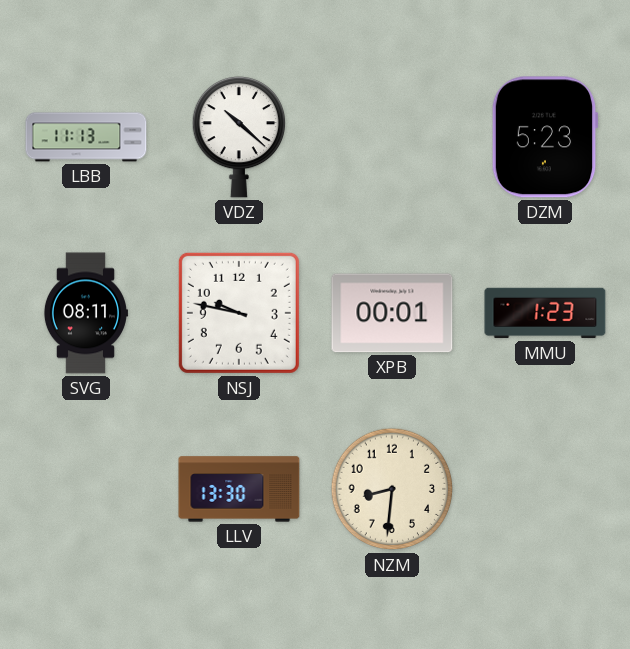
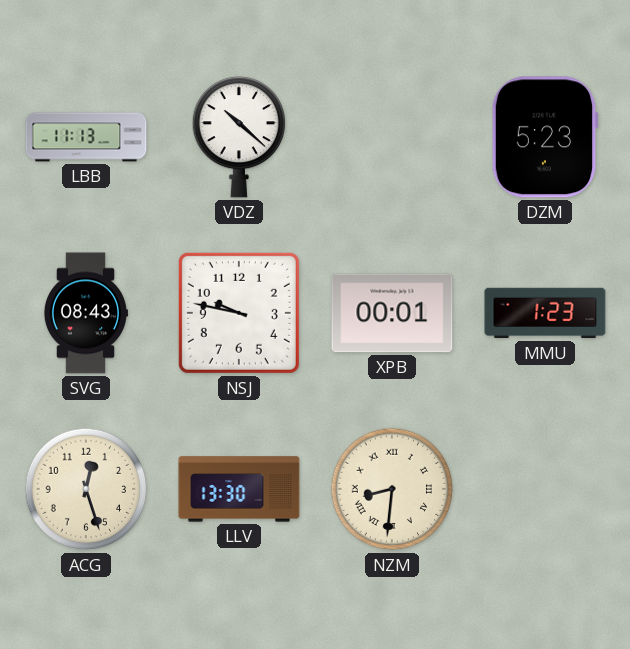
SVG: 08:11 -> 08:43
ACG: none -> 12:27
NZM numerals: Arabic -> Roman
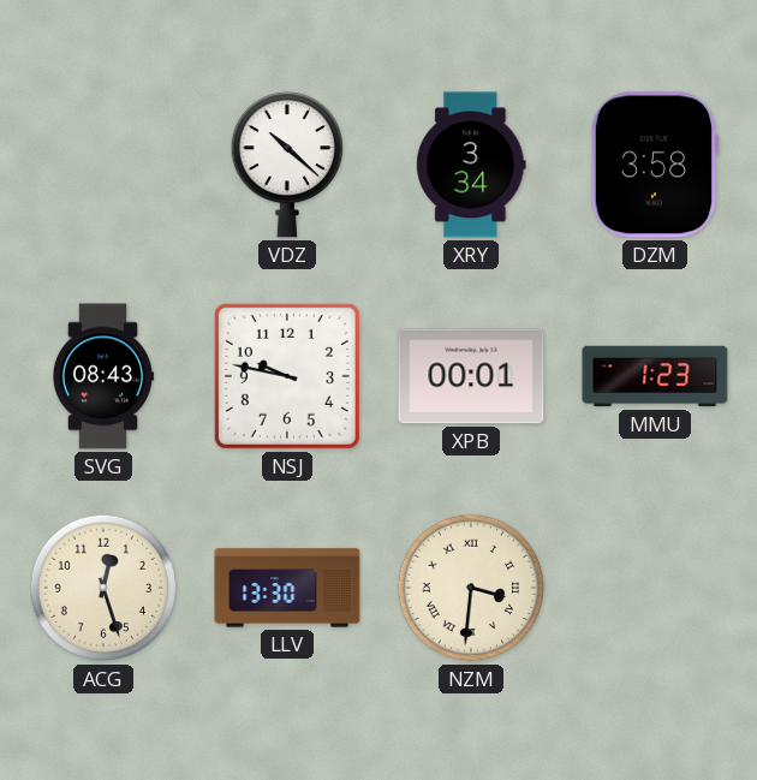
LBB: 11:13 -> none
XRY: none -> 3:34
DZM: 5:23 -> 3:58
NZM: 8:31 -> 3:31
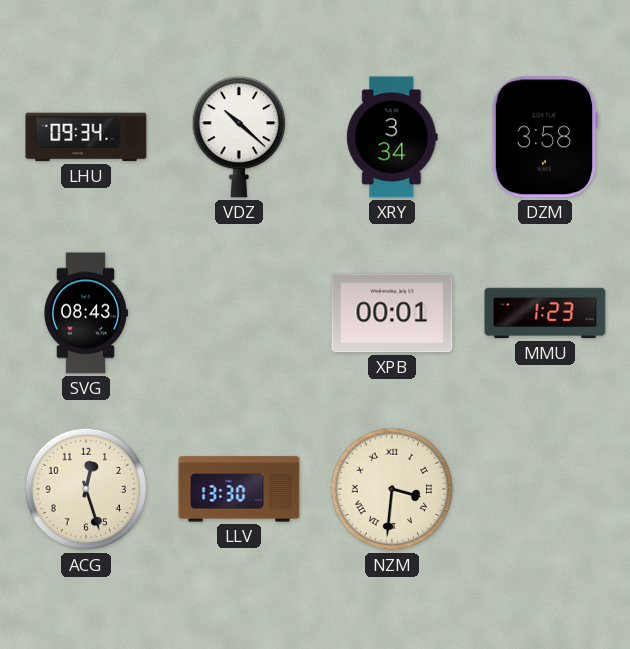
LHU: none -> 09:34
NSJ: 9:47 -> none
